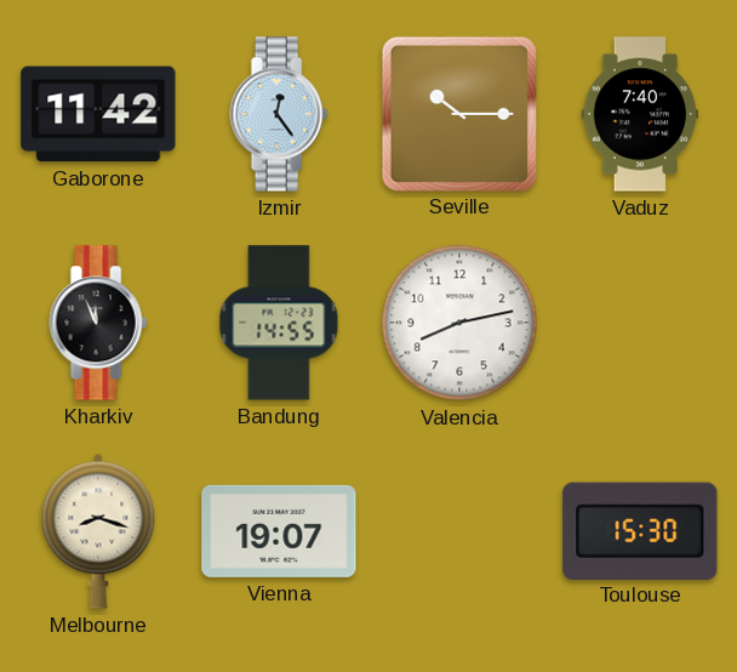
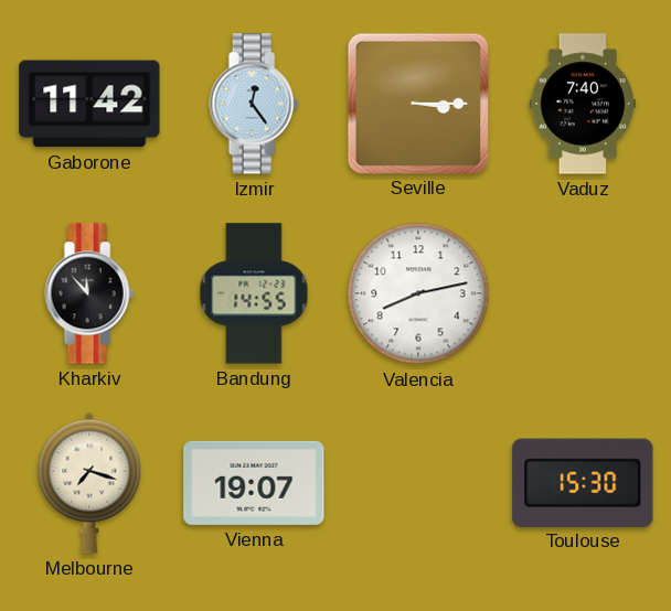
Seville: 10:15 -> 3:15
Kharkiv: 11:56 -> 11:53
Melbourne: 8:18 -> 7:18
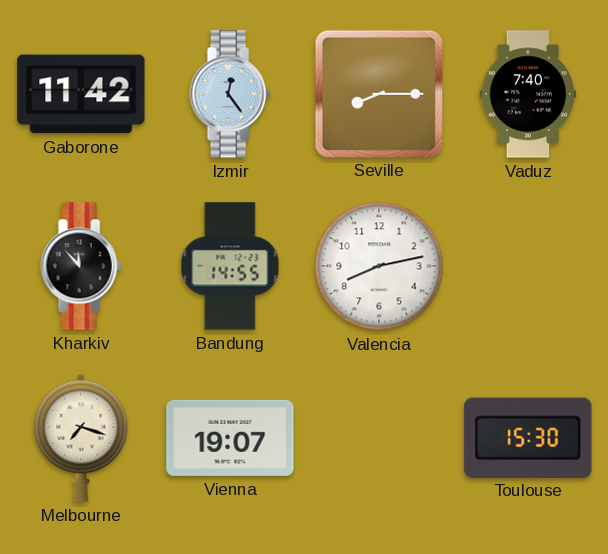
Seville: 3:15 -> 8:15
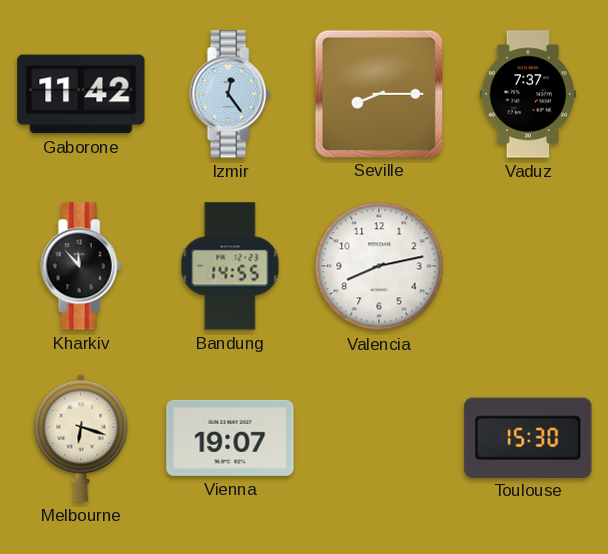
Vaduz: 7:40 -> 7:37
Melbourne: 7:18 -> 6:18
